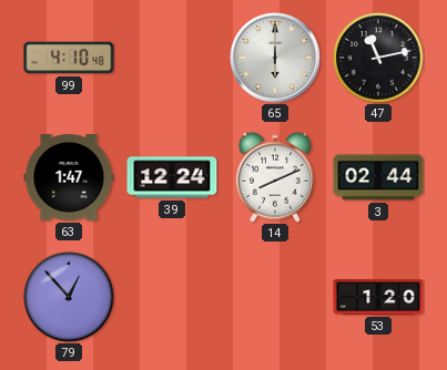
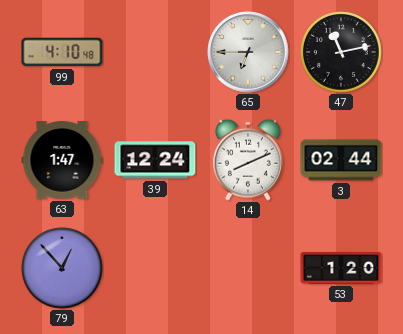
65: 6:00 -> 6:45
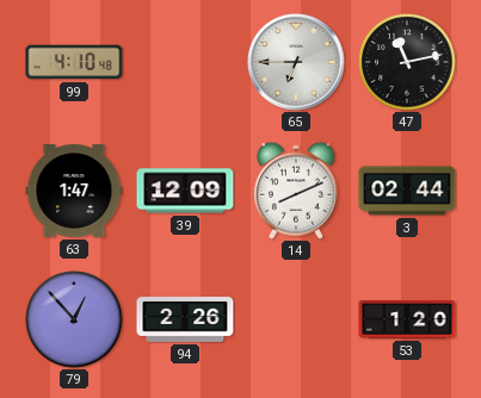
39: 12:24 -> 12:09
94: none -> 2:26
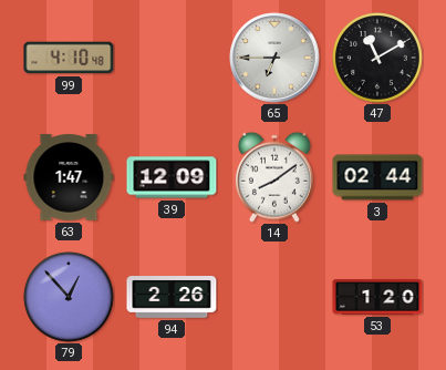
47: 11:13 -> 11:10
14: 8:11 -> 8:09
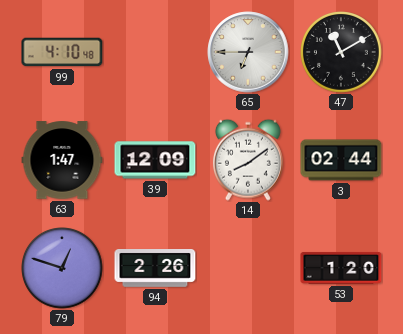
79: 12:53 -> 12:48
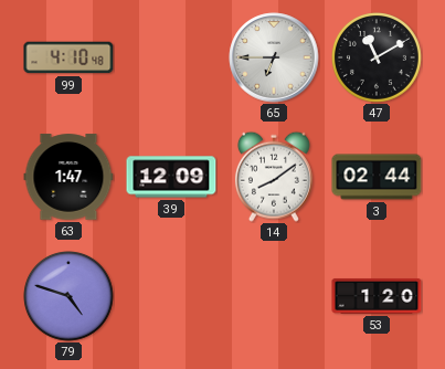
79: 12:48 -> 4:48
94: 2:26 -> none
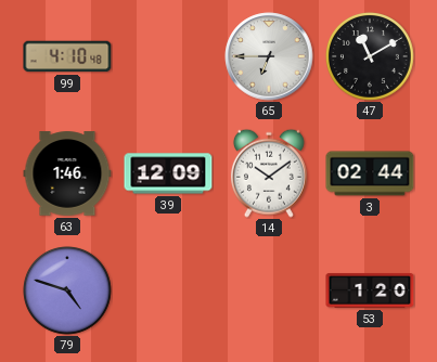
63: 1:47 -> 1:46
14: 8:09 -> 10:09
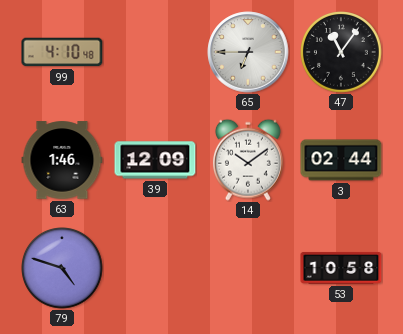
47: 11:10 -> 11:06
53: 1:20 -> 10:58
